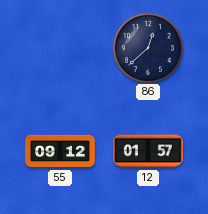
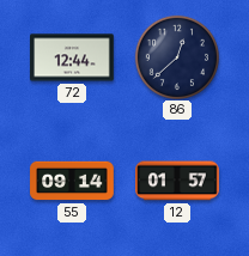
72: none -> 12:44
55: 09:12 -> 09:14
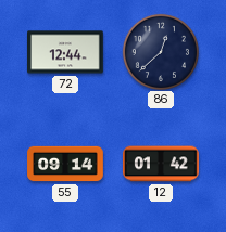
12: 01:57 -> 01:42
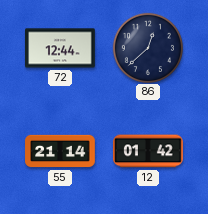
55: 09:14 -> 21:14
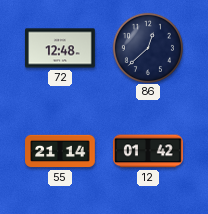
72: 12:44 -> 12:48
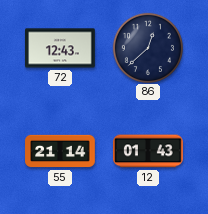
72: 12:48 -> 12:43
12: 01:42 -> 01:43
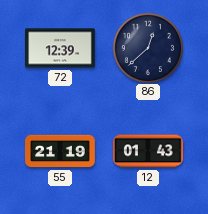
72: 12:43 -> 12:39
55: 21:14 -> 21:19
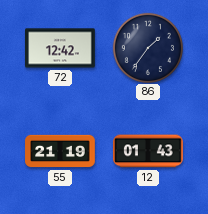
72: 12:39 -> 12:42
86: 12:38 -> 1:36
